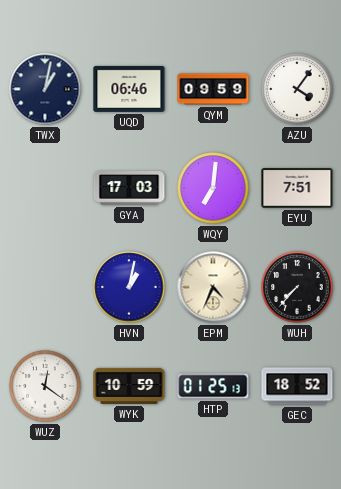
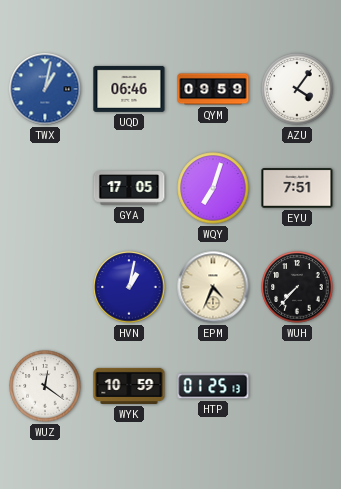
TWX dial: navy -> blue
GYA: 17:03 -> 17:05
WQY: 7:01 -> 7:03
GEC: 18:52 -> none
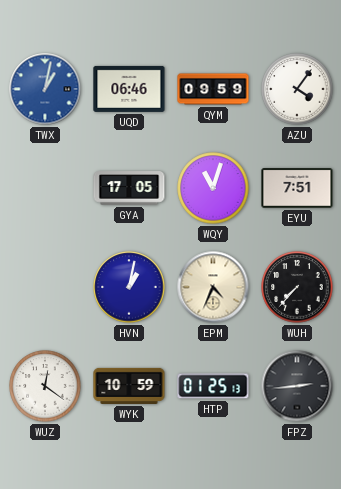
WQY: 7:03 -> 11:03
FPZ: none -> 2:44
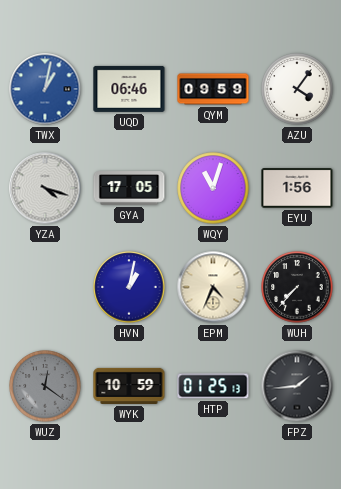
YZA: none -> 4:18
EYU: 7:51 -> 1:56
WUZ dial: white -> grey
FPZ: 2:44 -> 1:44
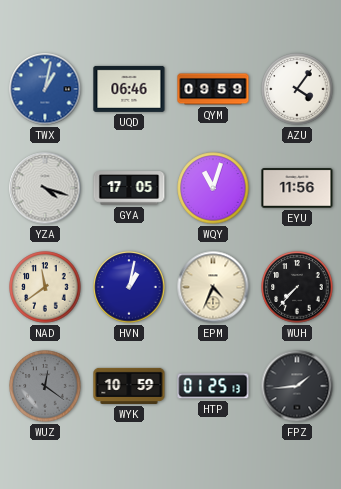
EYU: 1:56 -> 11:56
NAD: none -> 11:39
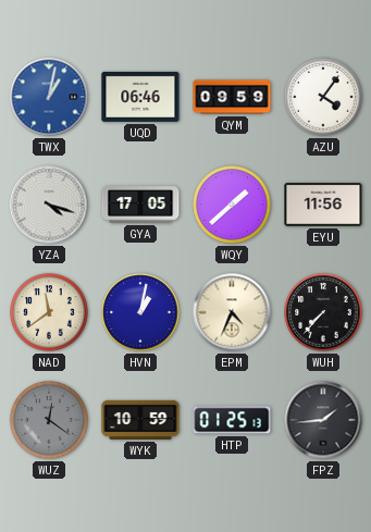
WQY: 11:03 -> 1:38
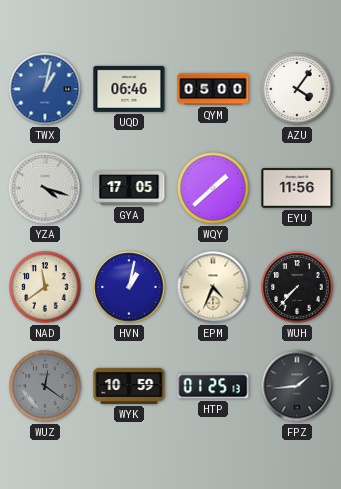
QYM: 09:59 -> 05:00
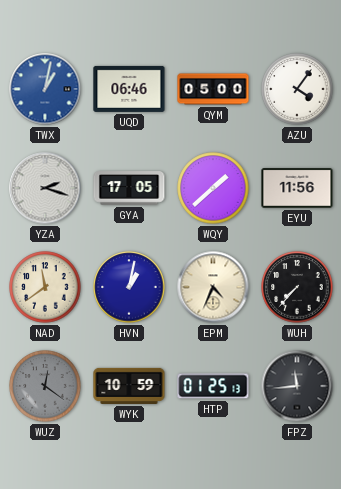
YZA: 4:18 -> 2:18
FPZ: 1:44 -> 11:44
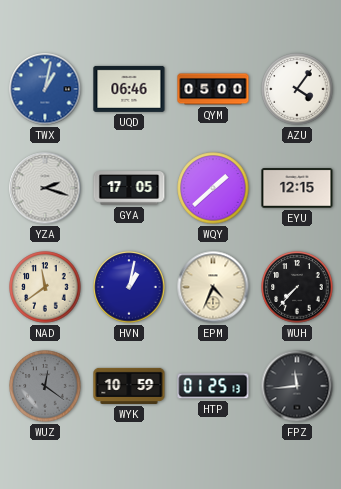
EYU: 11:56 -> 12:15
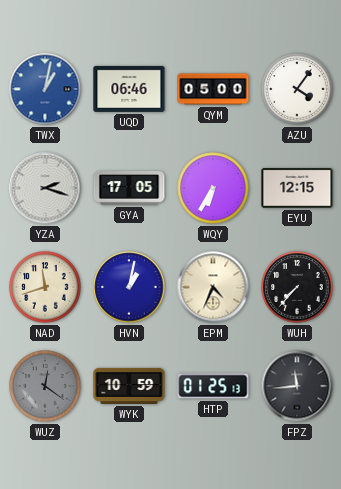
WQY: 1:38 -> 6:35
NAD: 11:39 -> 11:42
